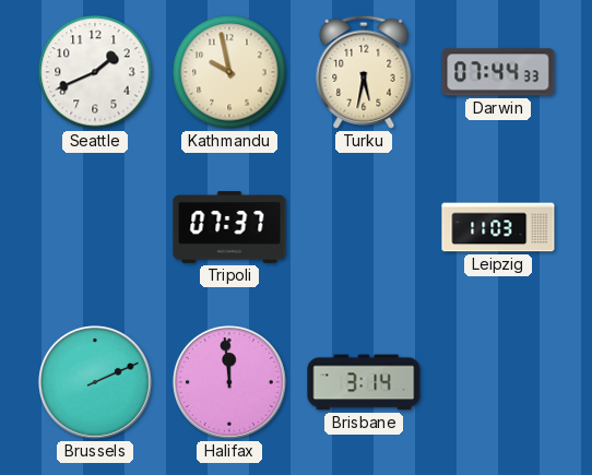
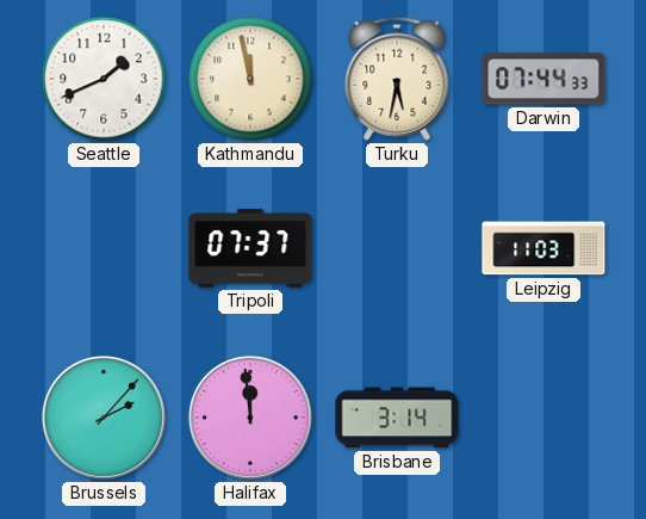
Kathmandu: 9:58 -> 11:58
Brussels: 2:11 -> 2:07
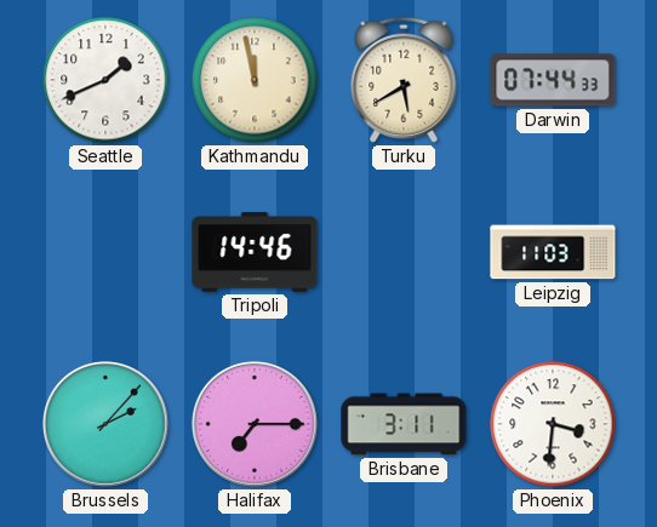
Turku: 5:32 -> 5:40
Tripoli: 07:37 -> 14:46
Halifax: 11:59 -> 7:15
Brisbane: 3:14 -> 3:11
Phoenix: none -> 3:31
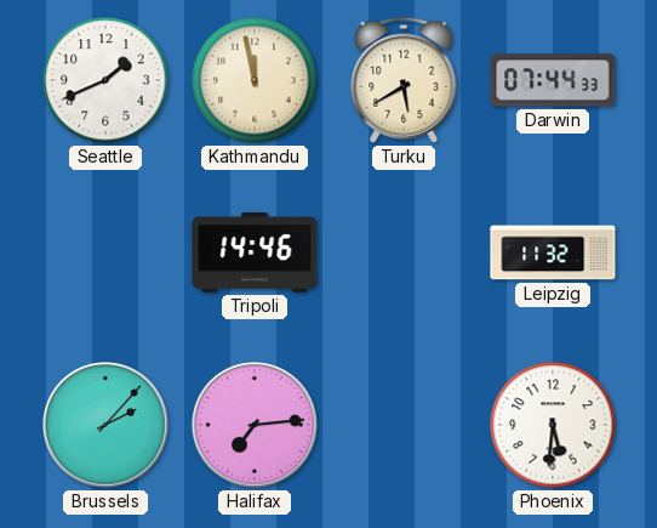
Leipzig: 11:03 -> 11:32
Halifax: 7:15 -> 7:14
Brisbane: 3:11 -> none
Phoenix: 3:31 -> 5:31
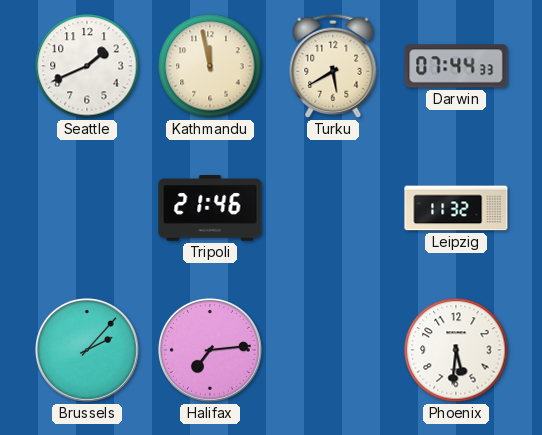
Tripoli: 14:46 -> 21:46
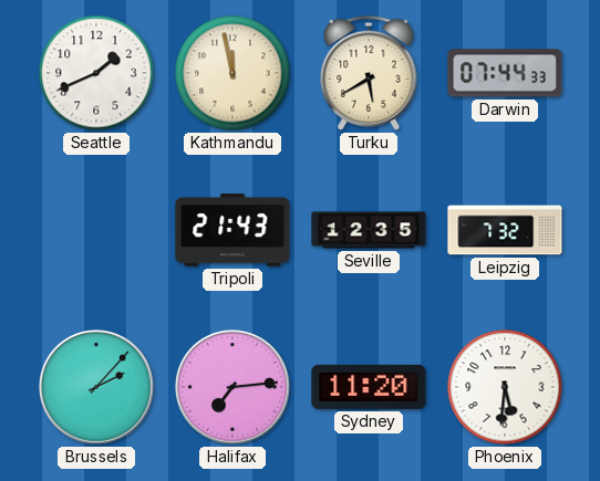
Tripoli: 21:46 -> 21:43
Seville: none -> 12:35
Leipzig: 11:32 -> 7:32
Sydney: none -> 11:20
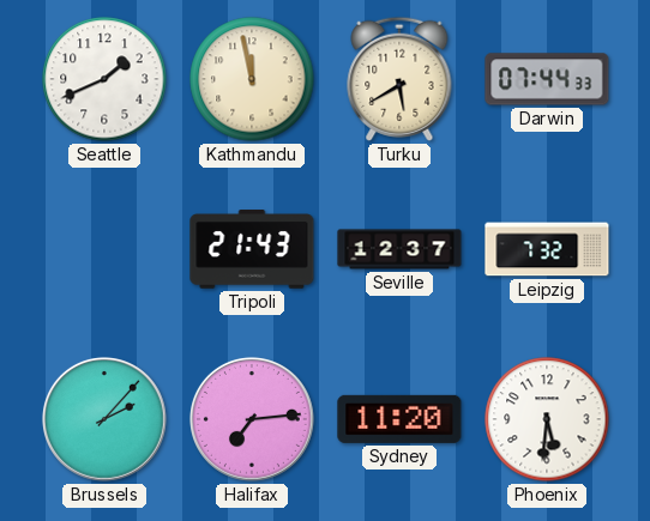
Seville: 12:35 -> 12:37
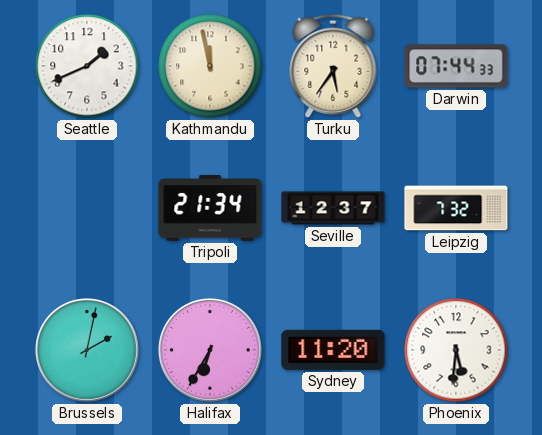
Turku: 5:40 -> 5:36
Tripoli: 21:43 -> 21:34
Brussels: 2:07 -> 2:02
Halifax: 7:14 -> 6:35
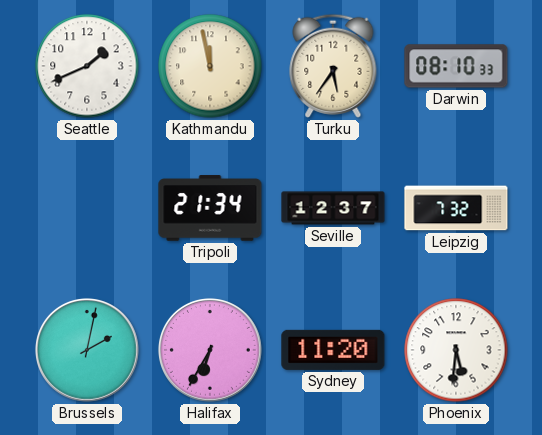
Darwin: 07:44 -> 08:10
